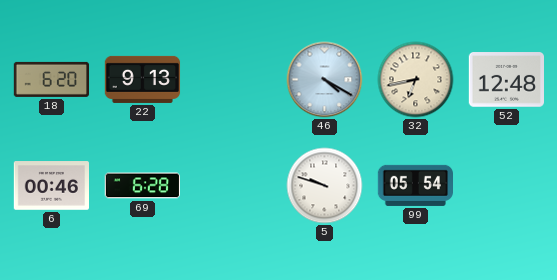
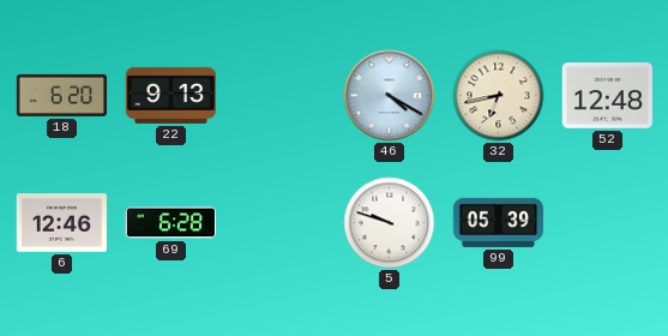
6: 00:46 -> 12:46
99: 05:54 -> 05:39
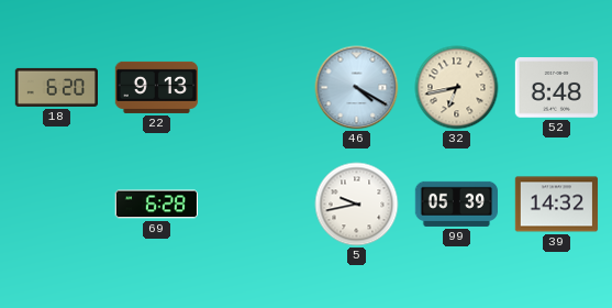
52: 12:48 -> 8:48
6: 12:46 -> none
5: 9:48 -> 9:43
39: none -> 14:32
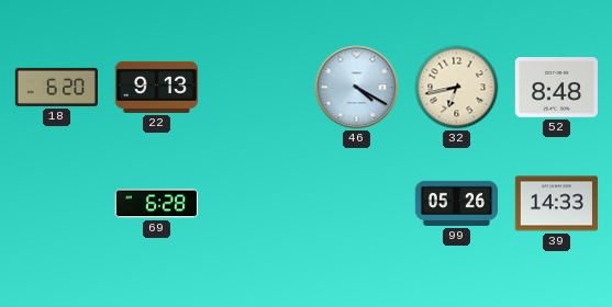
5: 9:43 -> none
99: 05:39 -> 05:26
39: 14:32 -> 14:33
